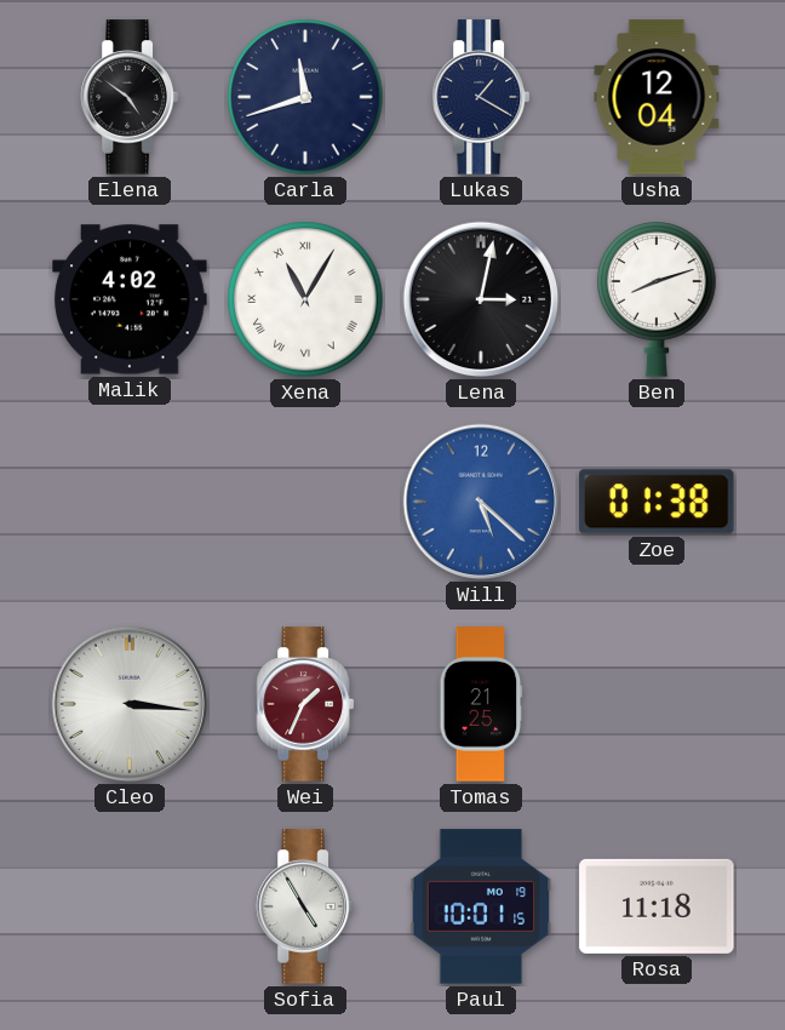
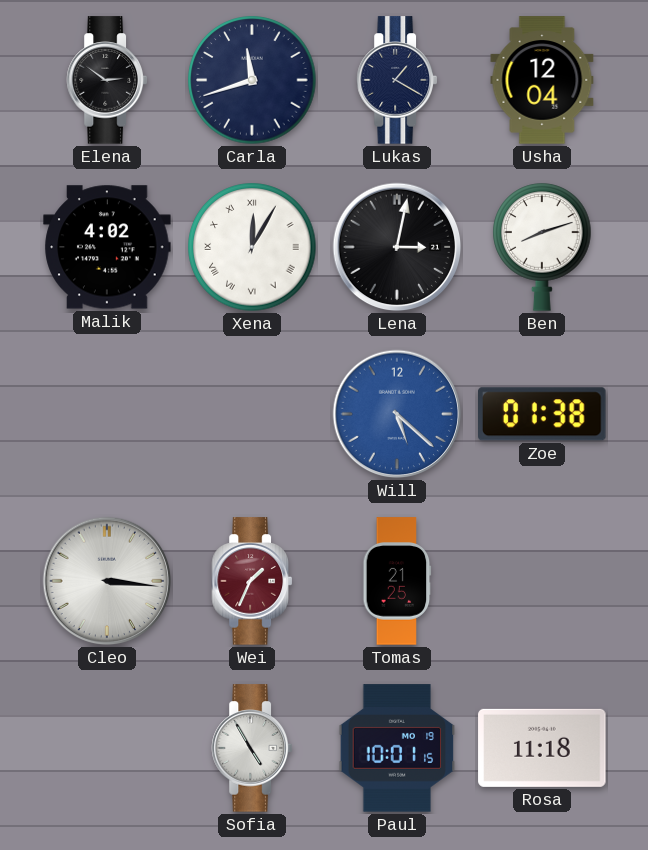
Elena: 4:51 -> 2:51
Xena: 11:05 -> 12:05
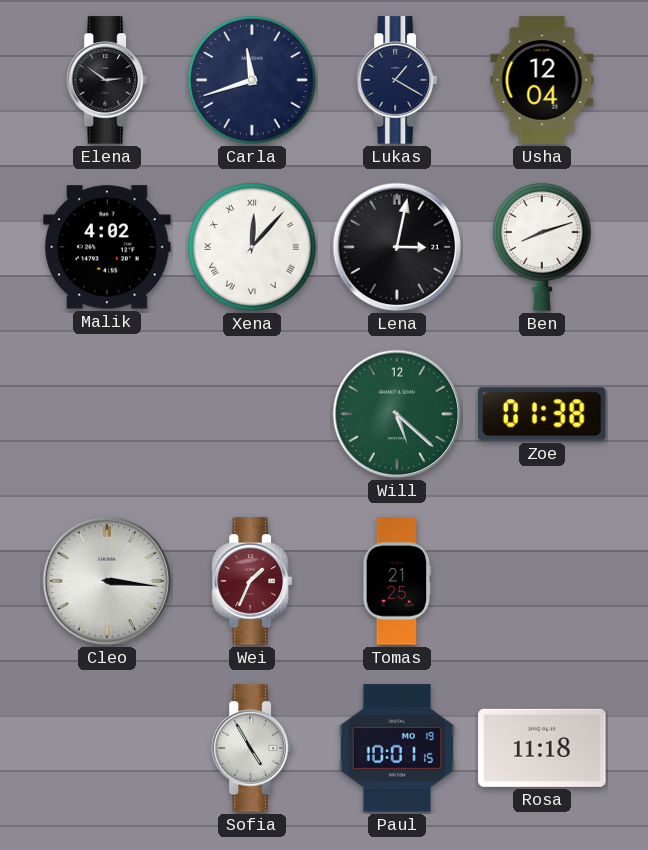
Xena: 12:05 -> 12:07
Will dial: blue -> green
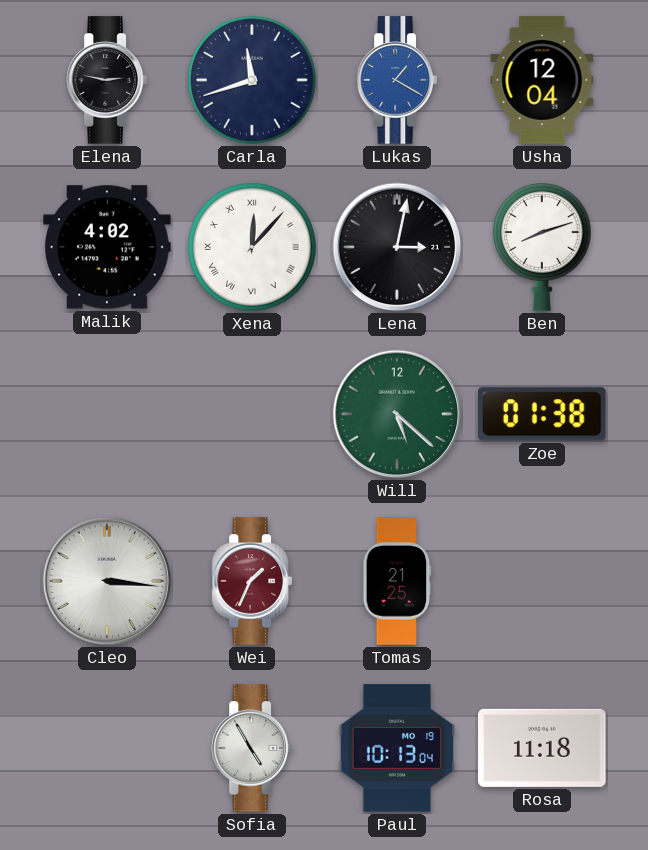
Elena: 2:51 -> 2:47
Lukas dial: navy -> blue
Paul: 10:01 -> 10:13
